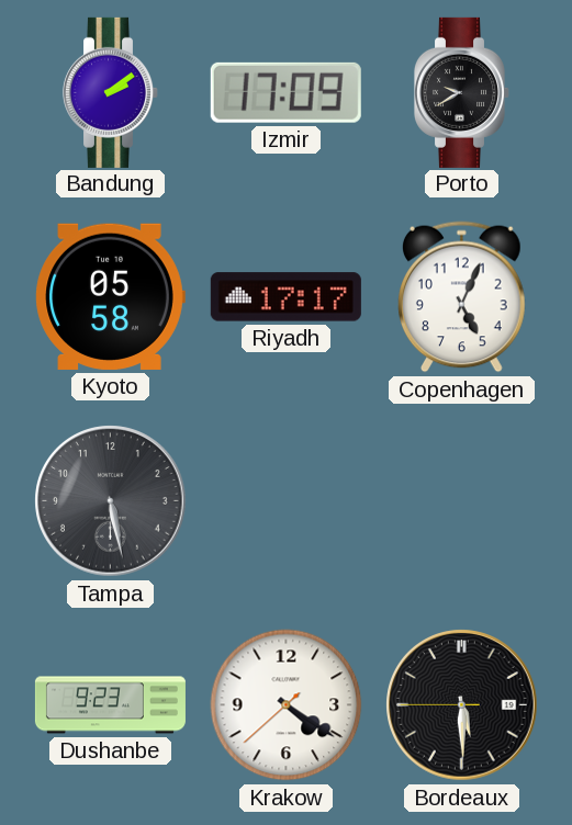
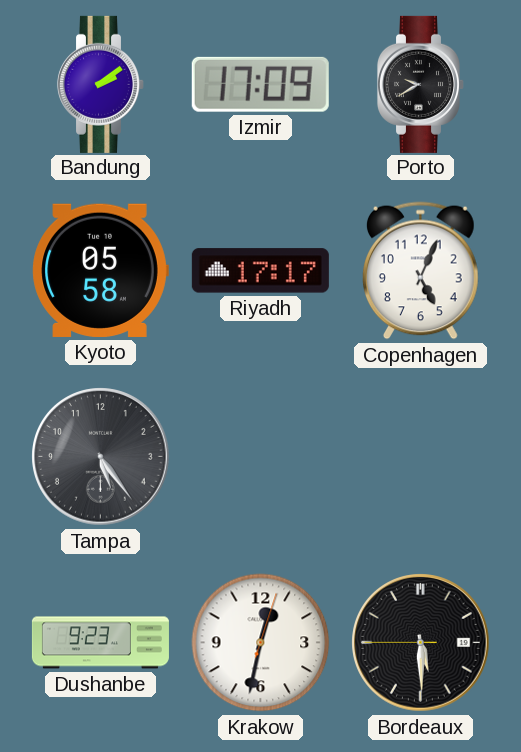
Tampa: 5:28 -> 5:24
Krakow: 4:20 -> 12:32
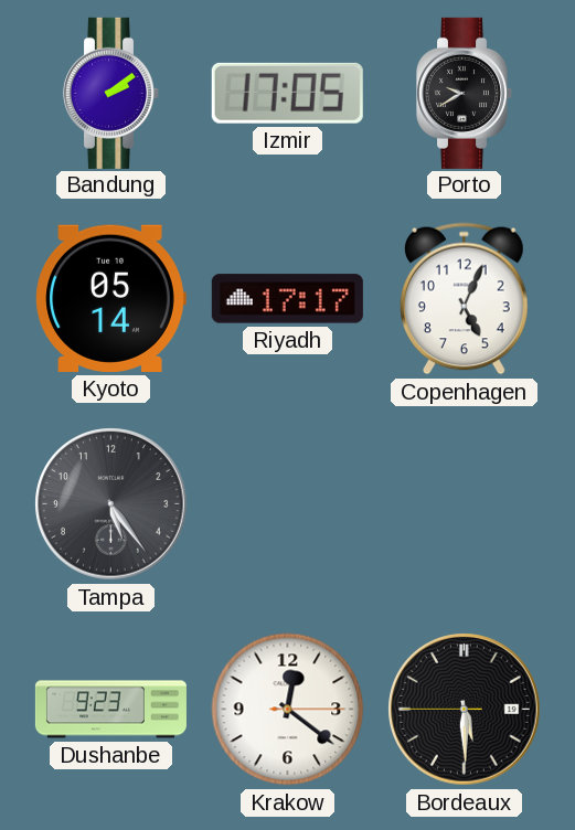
Izmir: 17:09 -> 17:05
Kyoto: 05:58 -> 05:14
Krakow: 12:32 -> 12:21
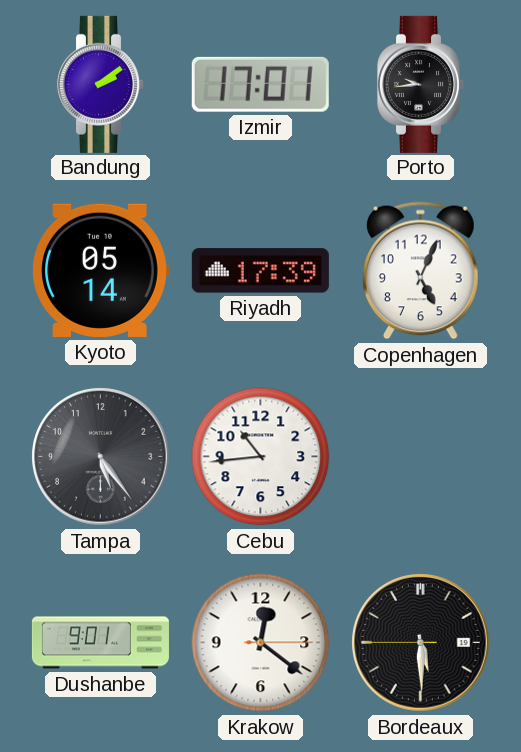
Izmir: 17:05 -> 17:01
Porto: 9:40 -> 9:44
Riyadh: 17:17 -> 17:39
Cebu: none -> 10:44
Dushanbe: 9:23 -> 9:01
